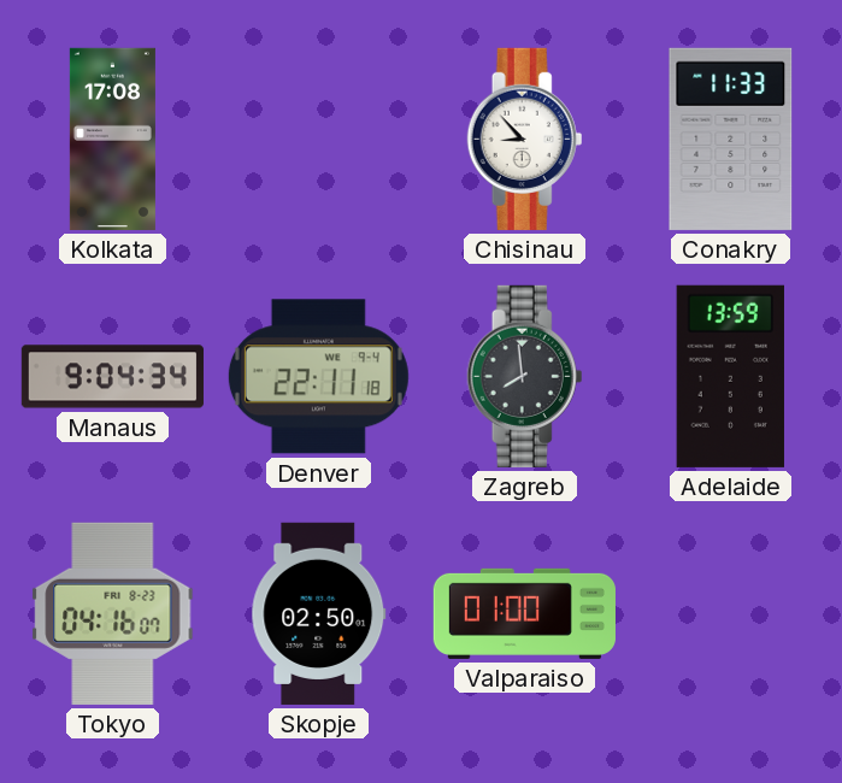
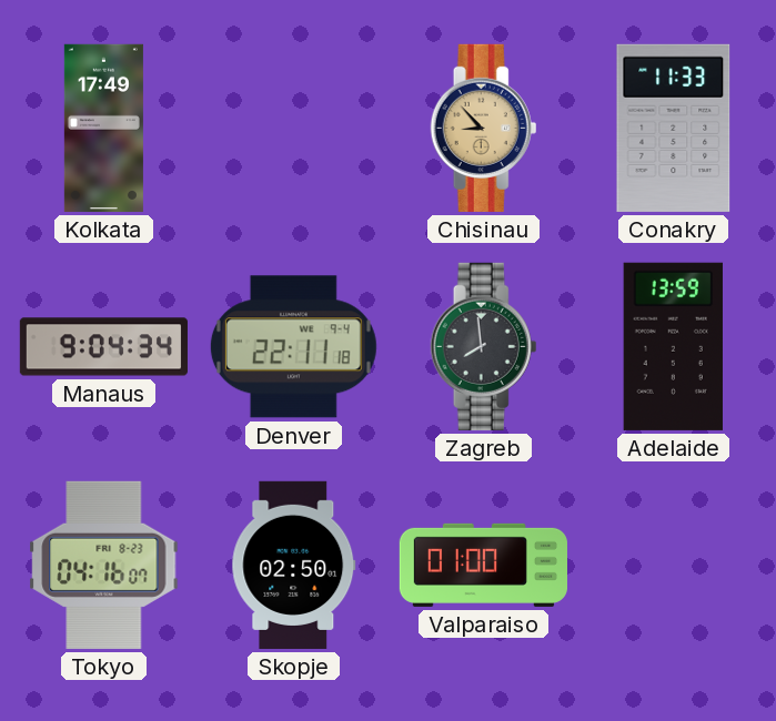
Kolkata: 17:08 -> 17:49
Chisinau dial: white -> champagne
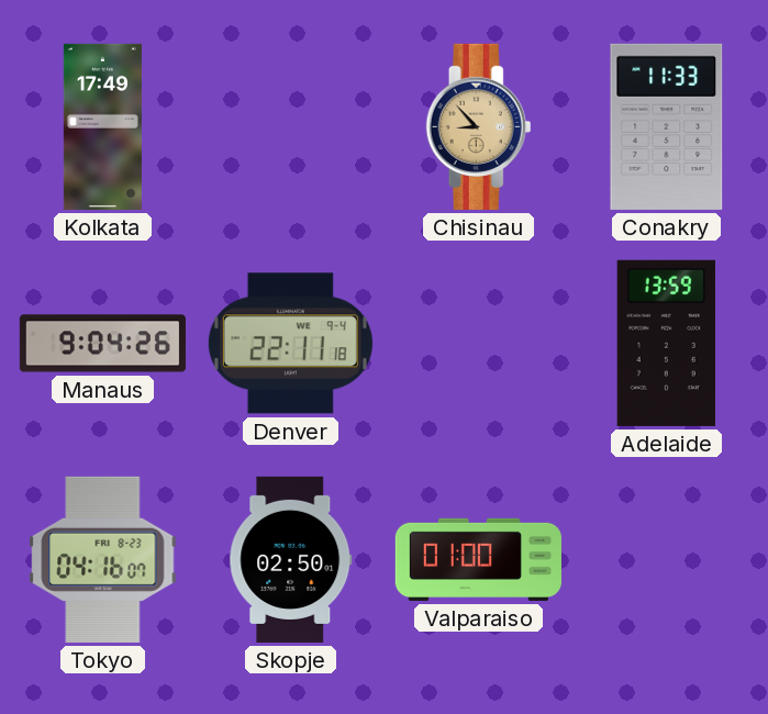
Manaus: 9:04:34 -> 9:04:26
Zagreb: 7:59 -> none
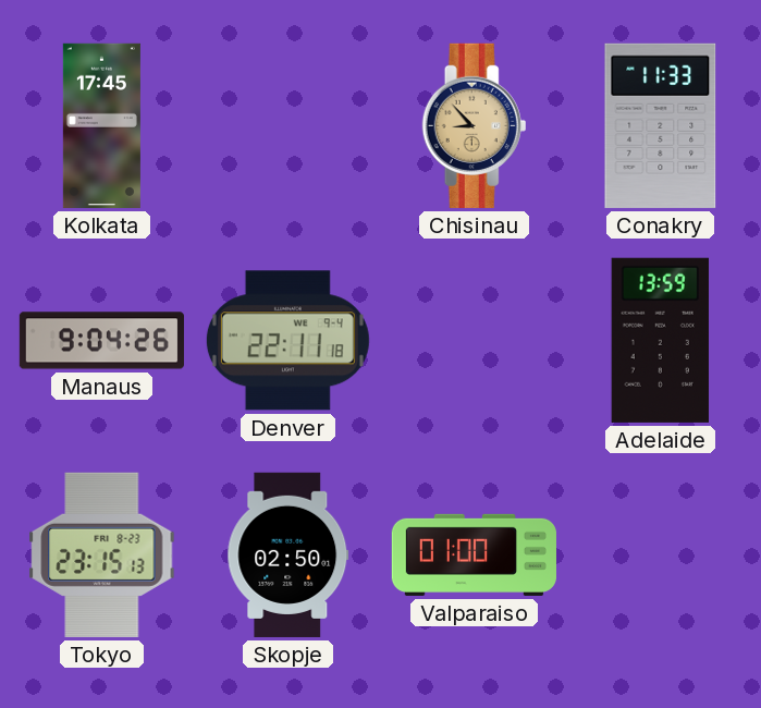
Kolkata: 17:49 -> 17:45
Tokyo: 04:16 -> 23:15
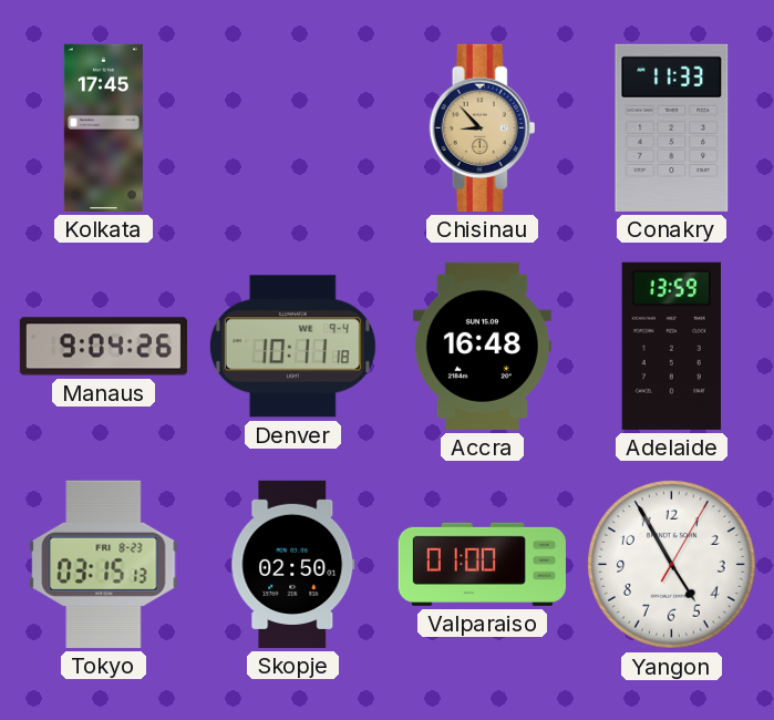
Denver: 22:11 -> 10:11
Accra: none -> 16:48
Tokyo: 23:15 -> 03:15
Yangon: none -> 4:55
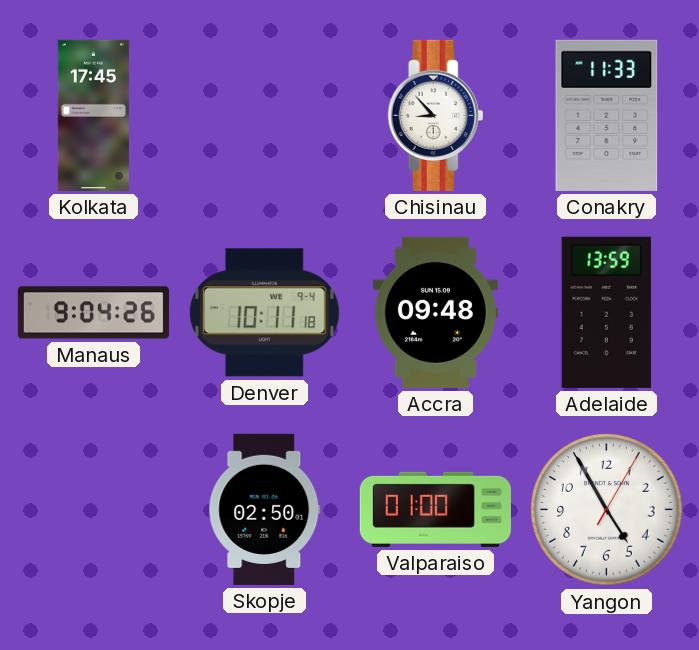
Chisinau dial: champagne -> white
Accra: 16:48 -> 09:48
Tokyo: 03:15 -> none
